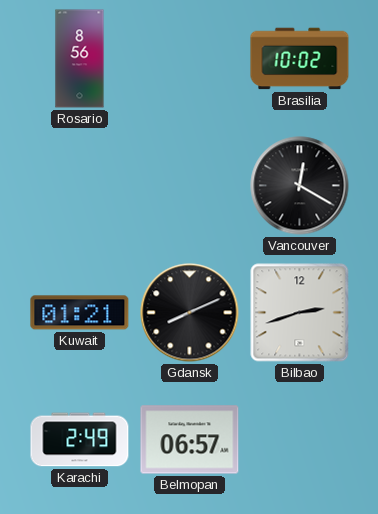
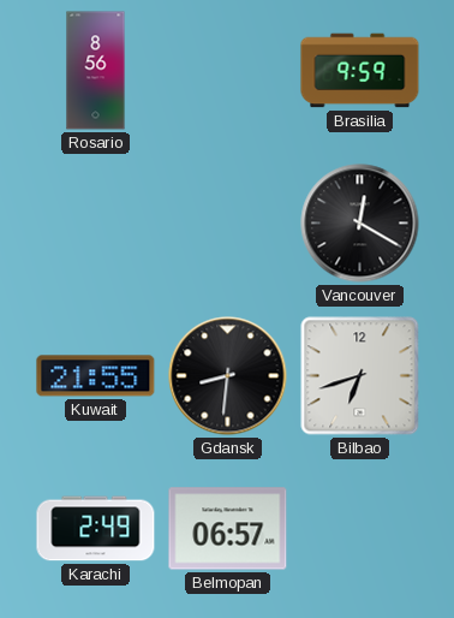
Brasilia: 10:02 -> 9:59
Kuwait: 01:21 -> 21:55
Gdansk: 8:11 -> 8:31
Bilbao: 2:42 -> 6:42
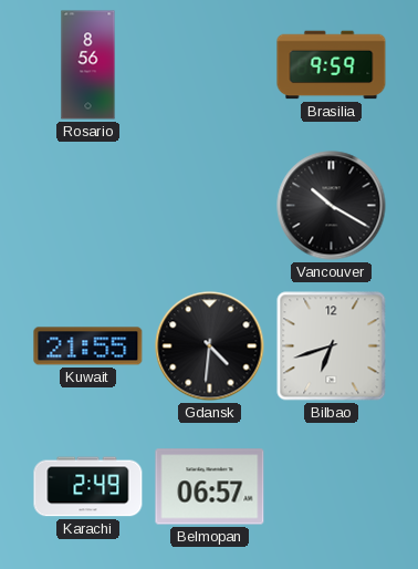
Vancouver: 12:20 -> 10:20
Gdansk: 8:31 -> 4:31
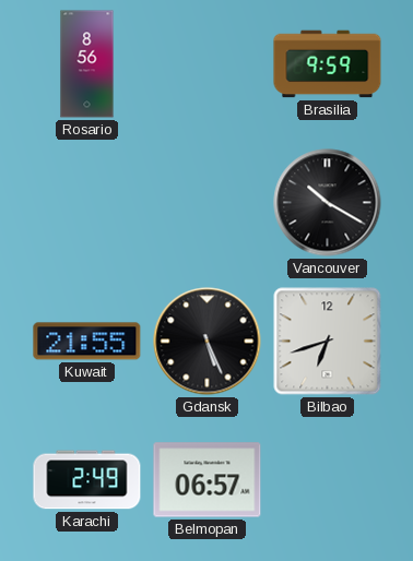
Gdansk: 4:31 -> 5:26
